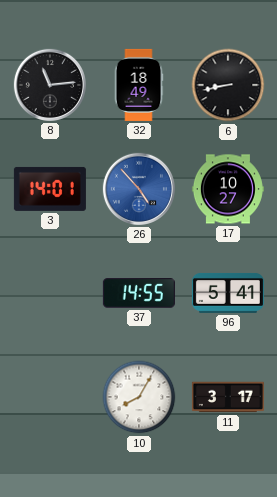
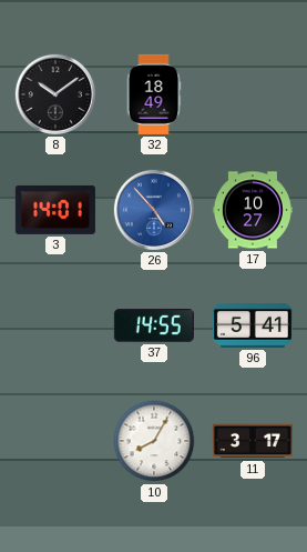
8: 11:14 -> 10:09
6: 8:43 -> none
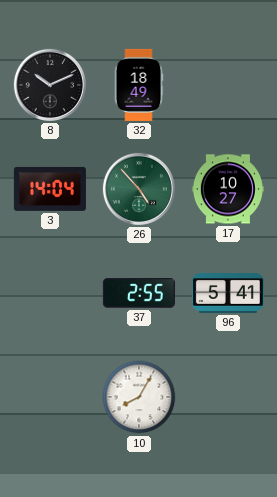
8: 10:09 -> 10:11
3: 14:01 -> 14:04
26 dial: blue -> green
37: 14:55 -> 2:55
11: 3:17 -> none
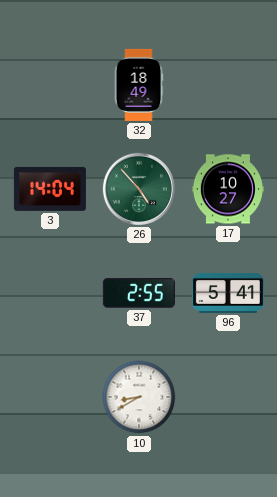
8: 10:11 -> none
10: 8:05 -> 8:40
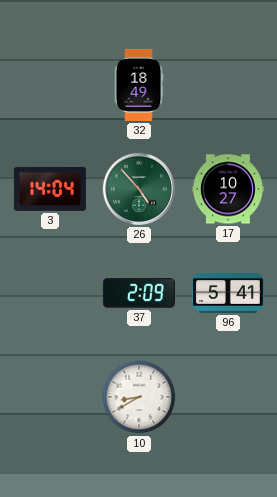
37: 2:55 -> 2:09
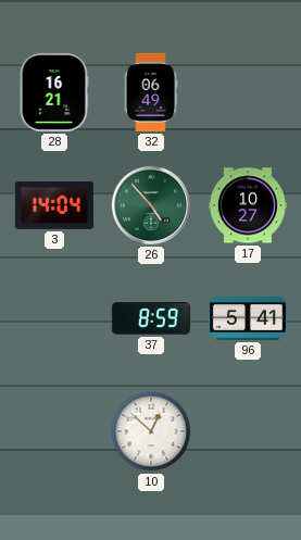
28: none -> 16:21
32: 18:49 -> 06:49
37: 2:09 -> 8:59
10: 8:40 -> 12:52
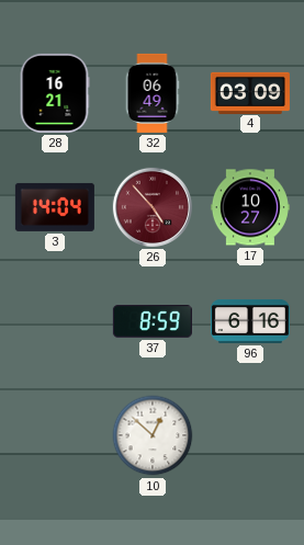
4: none -> 03:09
26 dial: green -> burgundy
96: 5:41 -> 6:16
